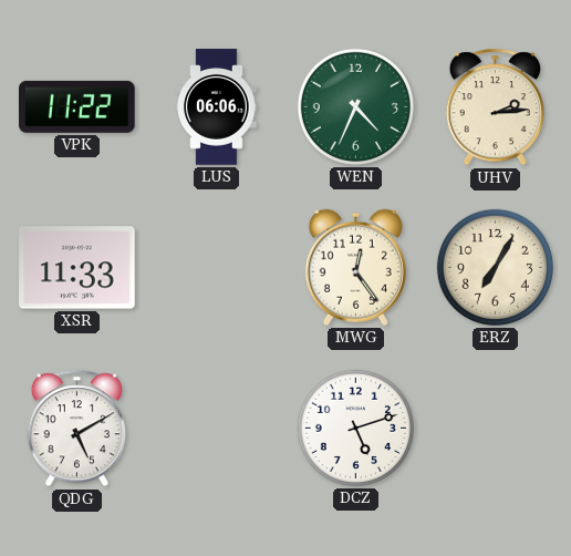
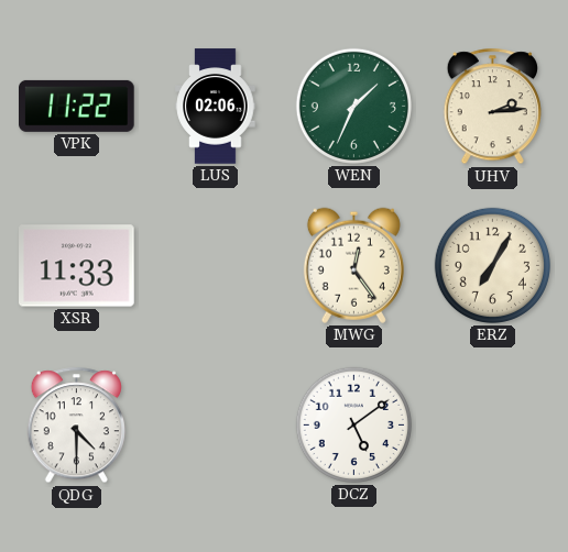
LUS: 06:06 -> 02:06
WEN: 4:34 -> 1:34
QDG: 5:10 -> 4:30
DCZ: 5:12 -> 5:09
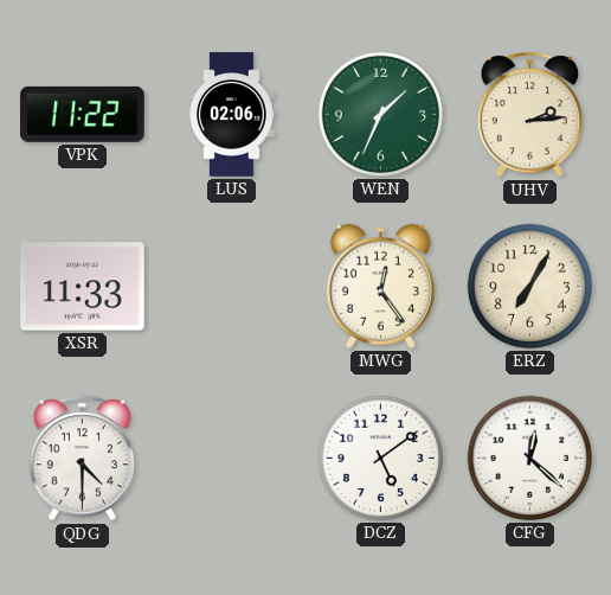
CFG: none -> 12:22
